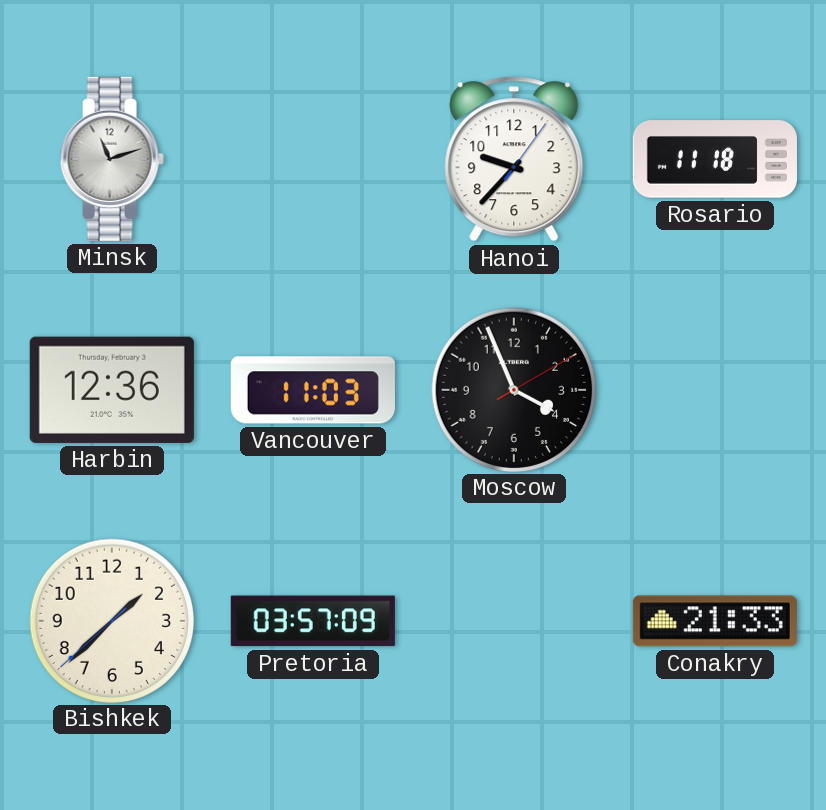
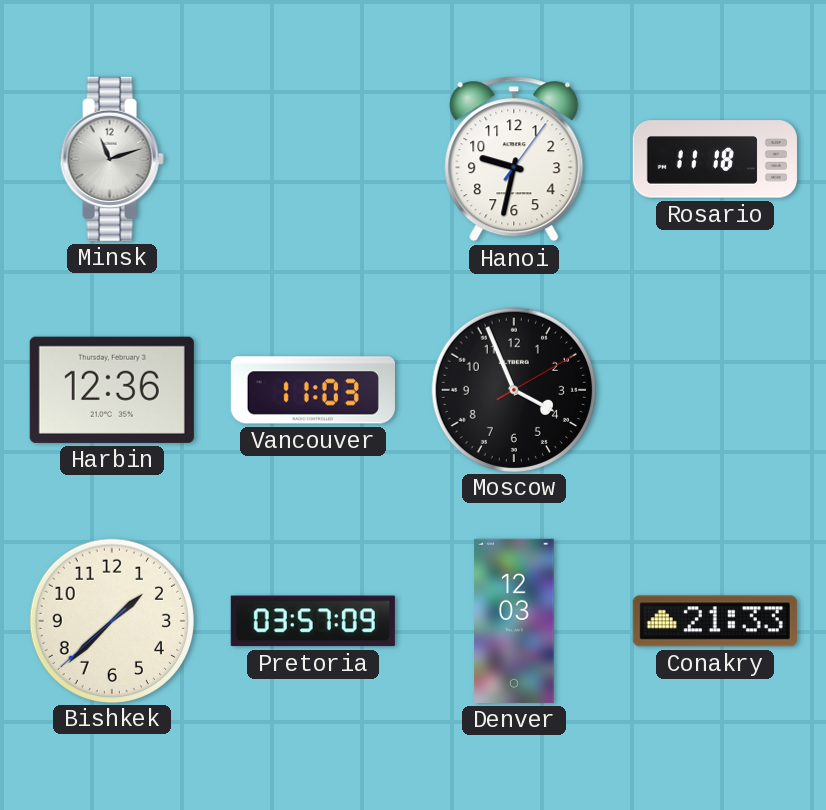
Hanoi: 9:37 -> 9:32
Denver: none -> 12:03
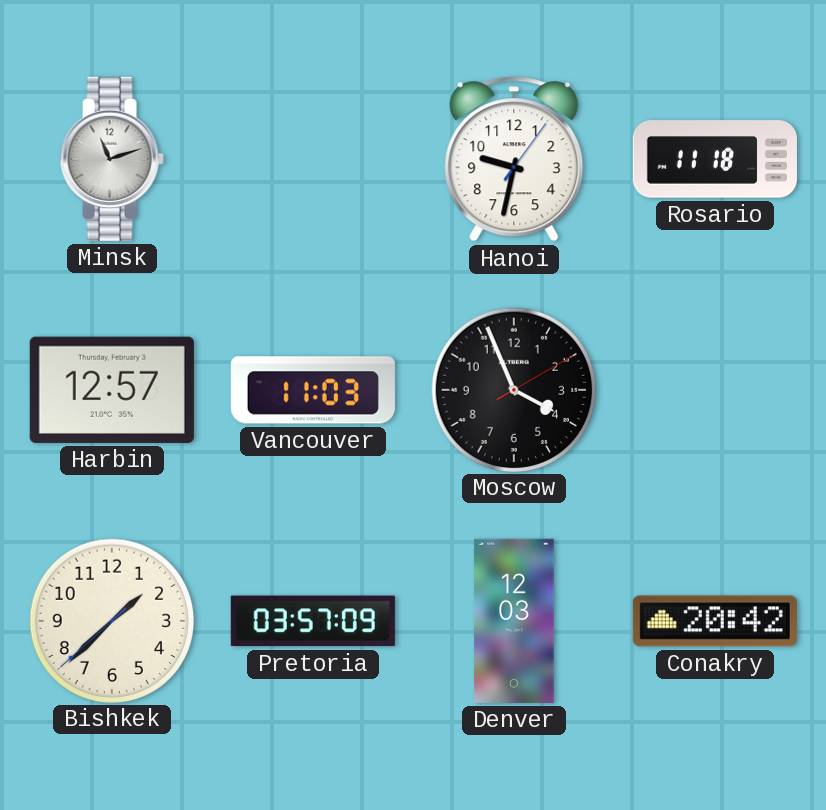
Harbin: 12:36 -> 12:57
Conakry: 21:33 -> 20:42
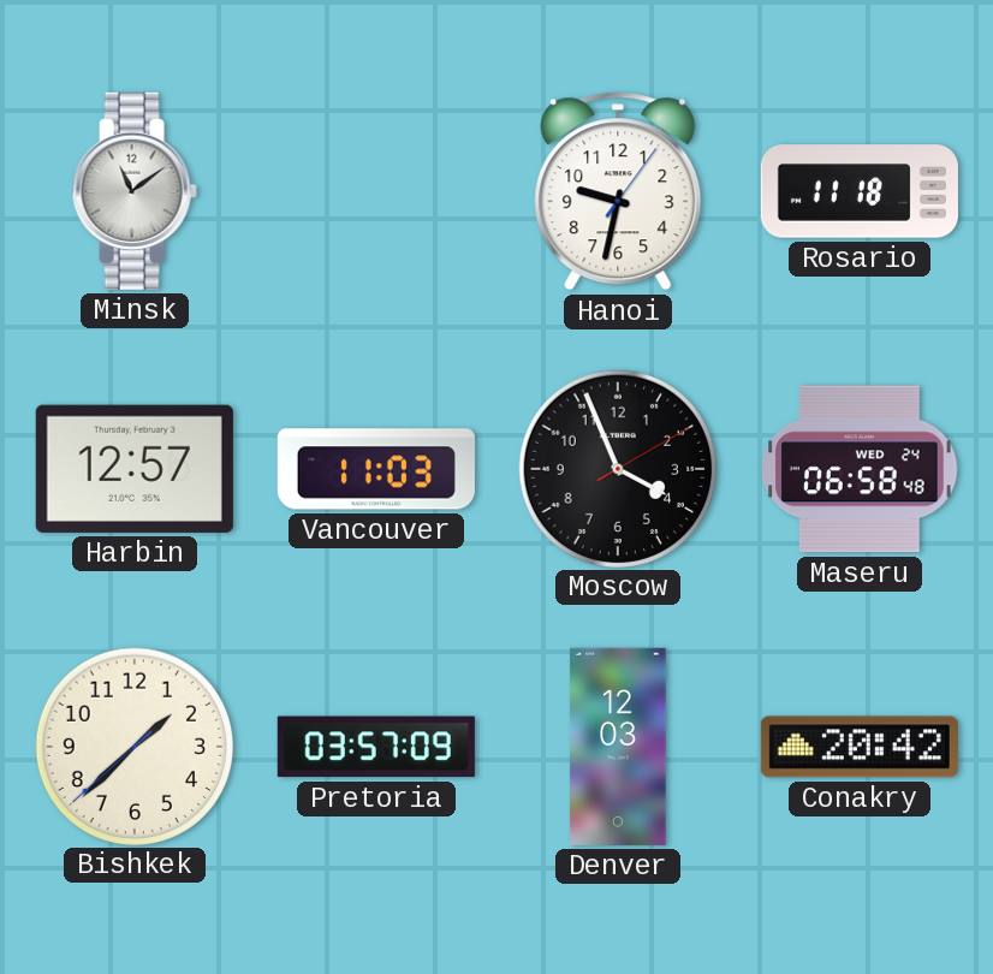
Minsk: 11:12 -> 11:09
Maseru: none -> 06:58
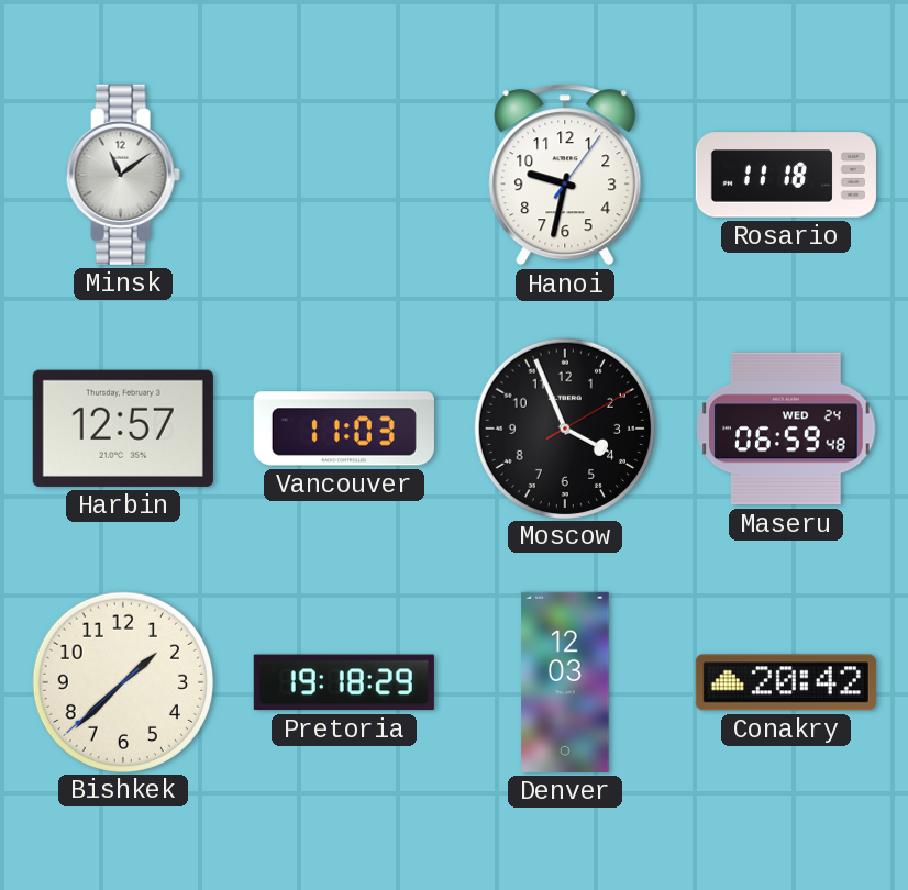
Maseru: 06:58 -> 06:59
Pretoria: 03:57 -> 19:18
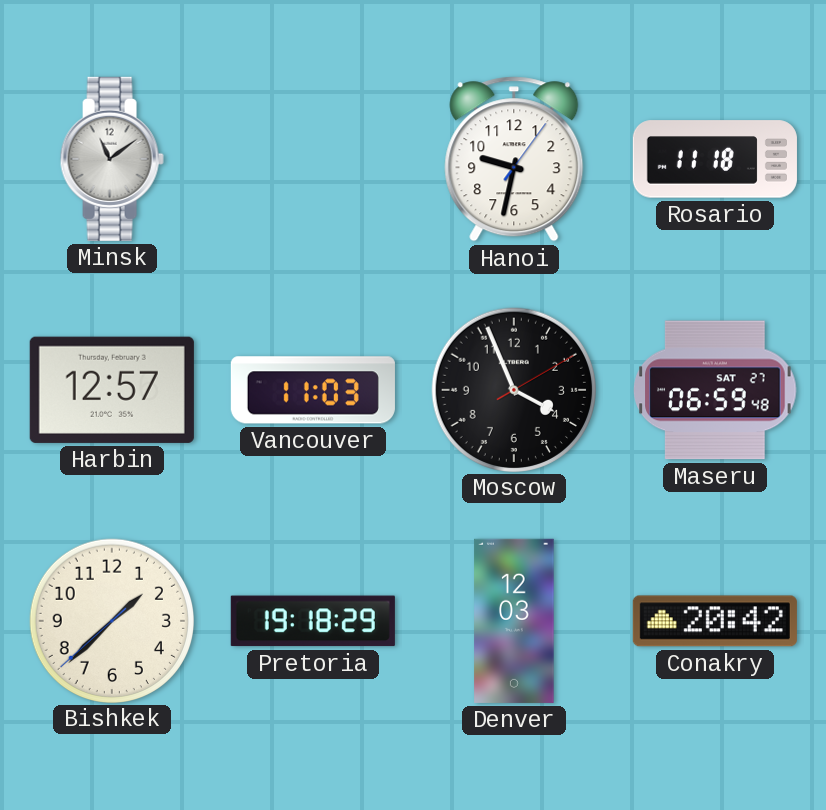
Maseru date: WED 24 -> SAT 27
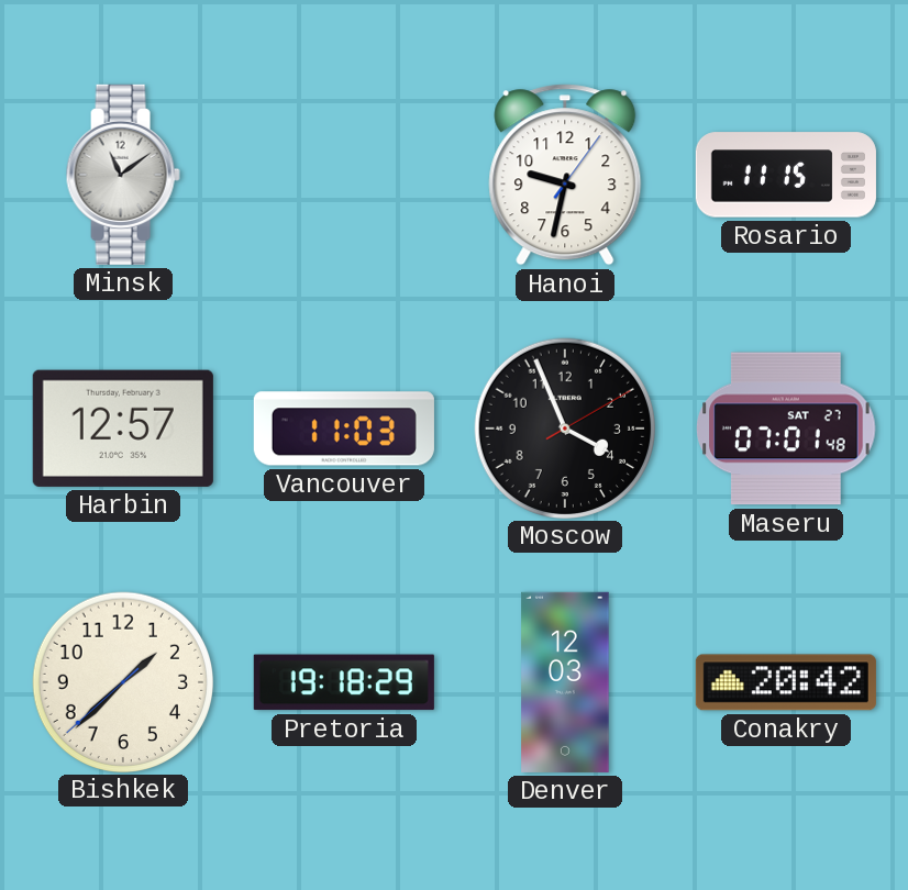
Rosario: 11:18 -> 11:15
Maseru: 06:59 -> 07:01
